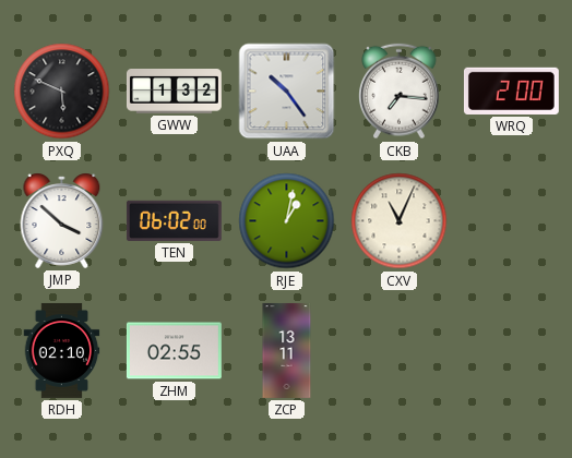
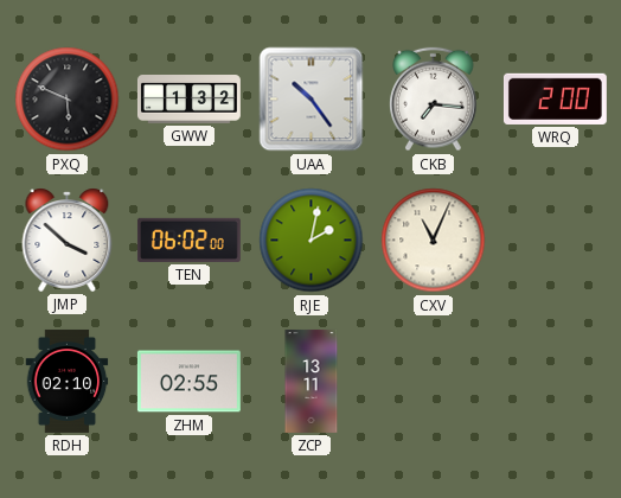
RJE: 1:02 -> 2:02
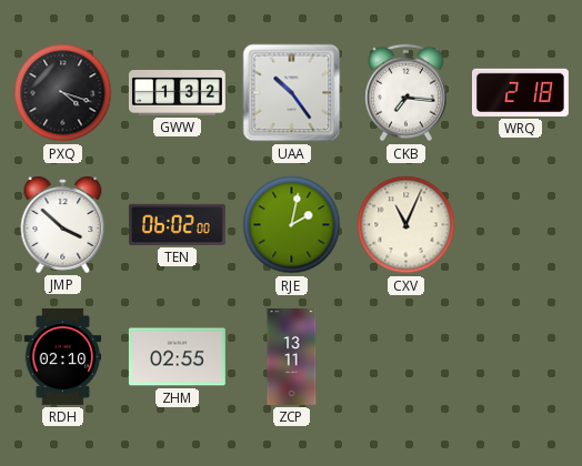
PXQ: 5:49 -> 4:18
WRQ: 2:00 -> 2:18
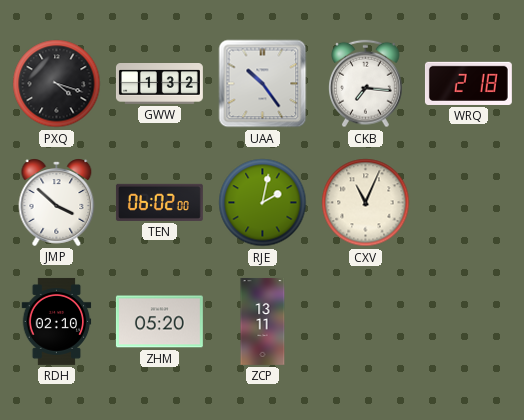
ZHM: 02:55 -> 05:20
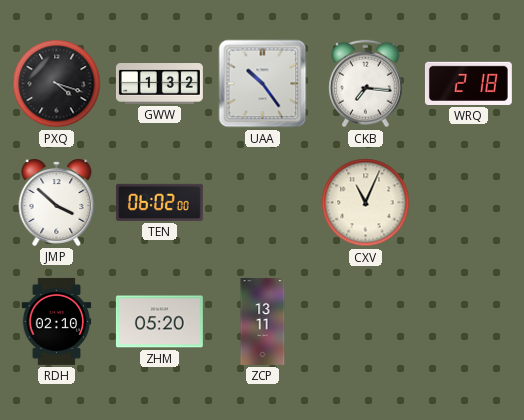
RJE: 2:02 -> none
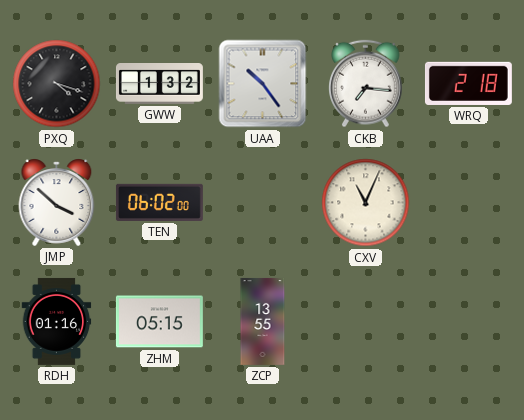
RDH: 02:10 -> 01:16
ZHM: 05:20 -> 05:15
ZCP: 13:11 -> 13:55
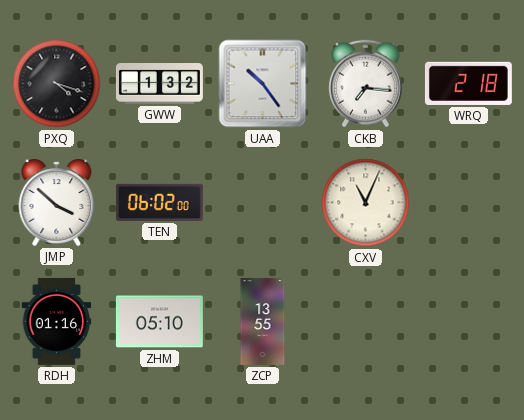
ZHM: 05:15 -> 05:10
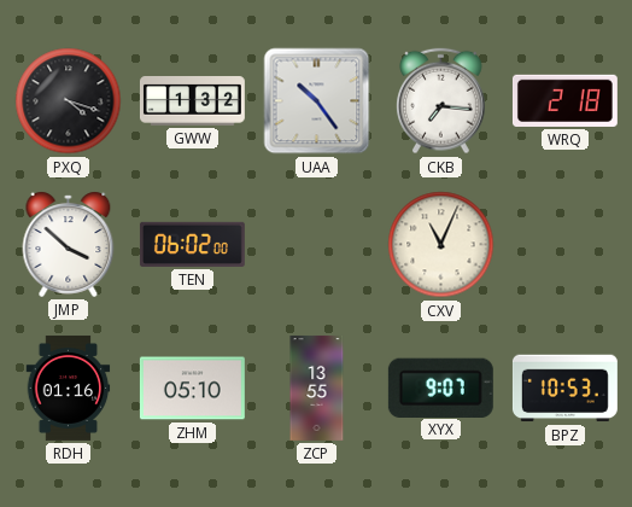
XYX: none -> 9:07
BPZ: none -> 10:53
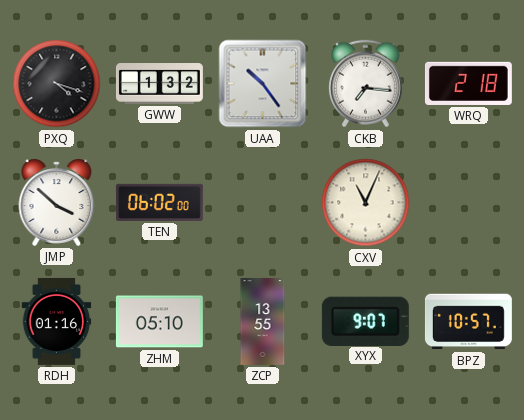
BPZ: 10:53 -> 10:57
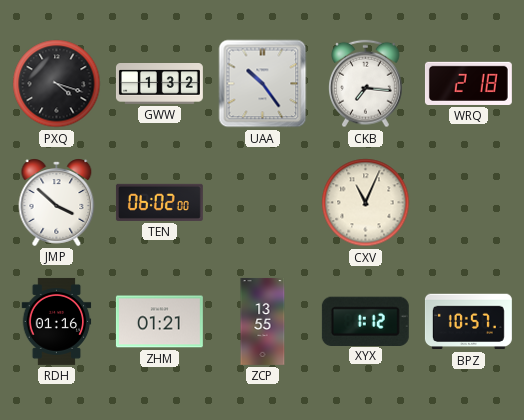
ZHM: 05:10 -> 01:21
XYX: 9:07 -> 1:12
